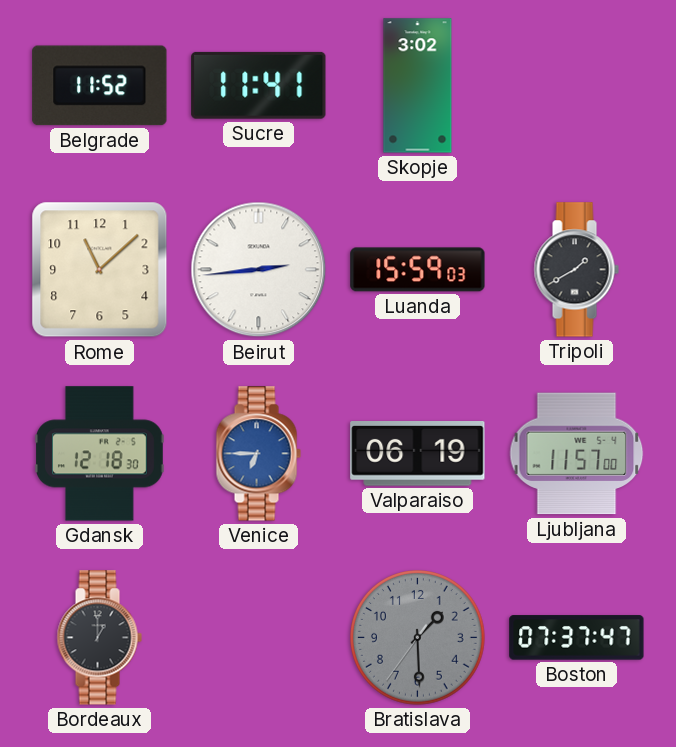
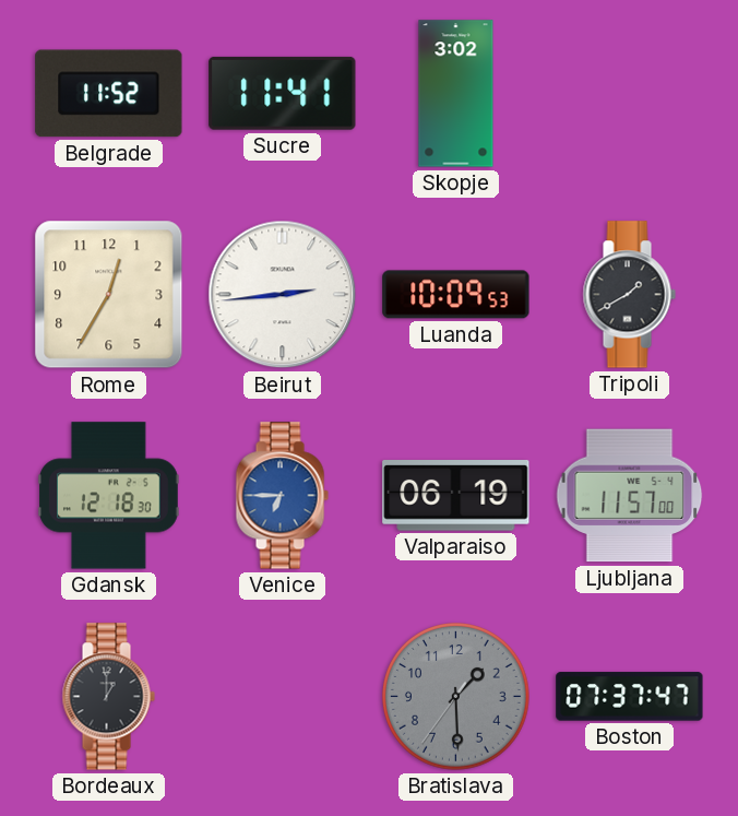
Rome: 11:08 -> 12:35
Luanda: 15:59 -> 10:09
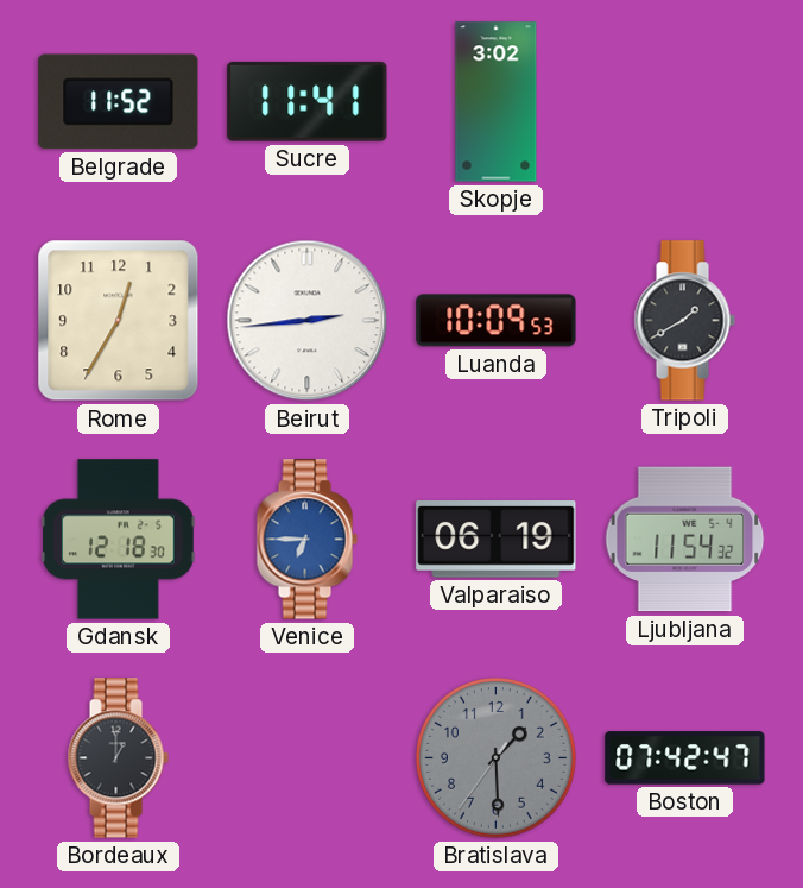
Ljubljana: 11:57 -> 11:54
Boston: 07:37 -> 07:42
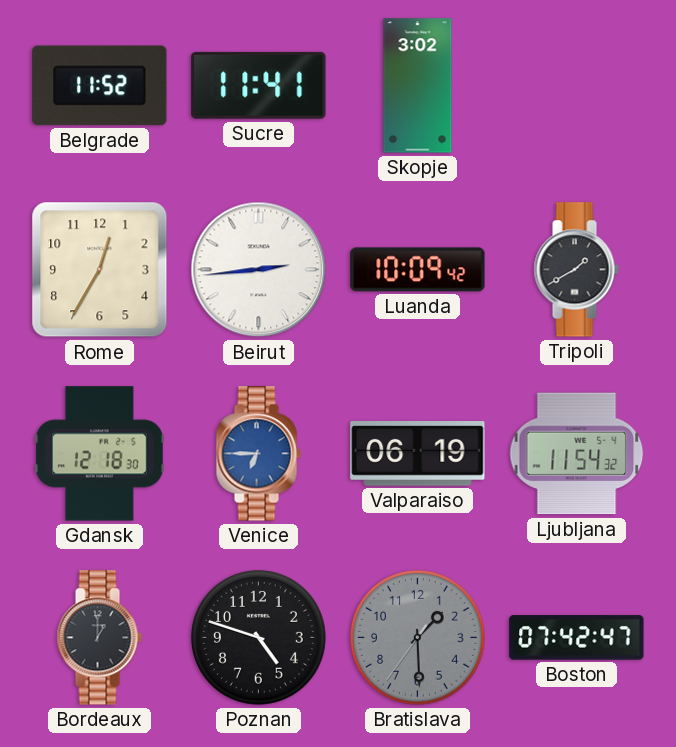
Luanda: 10:09:53 -> 10:09:42
Poznan: none -> 4:48
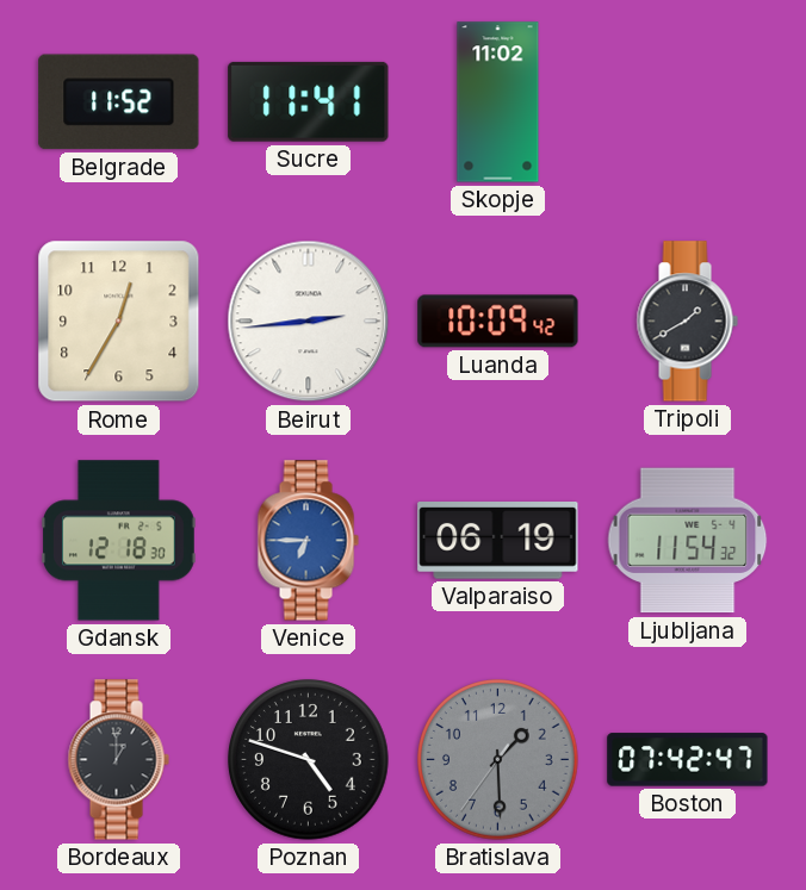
Skopje: 3:02 -> 11:02
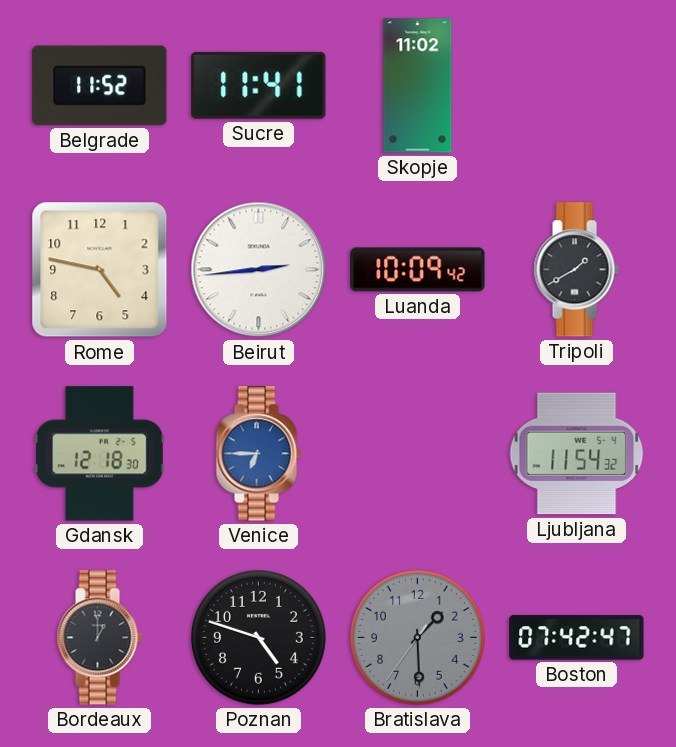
Rome: 12:35 -> 4:47
Valparaiso: 06:19 -> none
